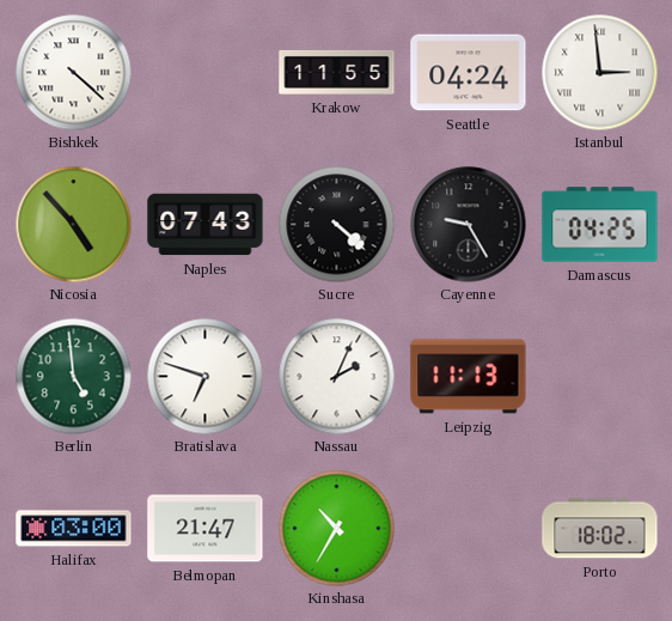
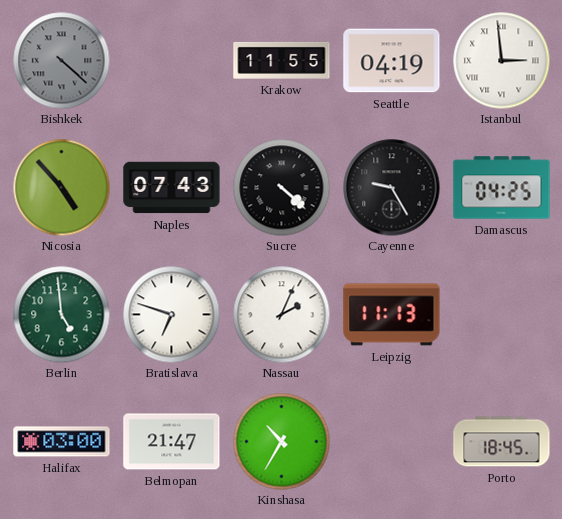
Bishkek dial: white -> grey
Seattle: 04:24 -> 04:19
Porto: 18:02 -> 18:45
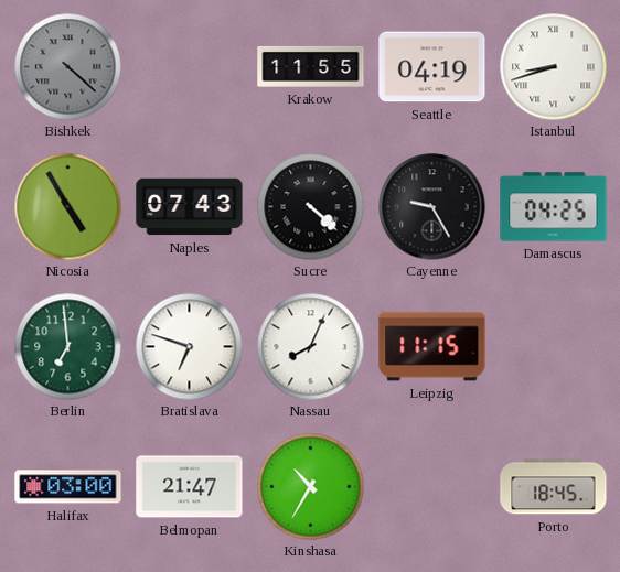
Istanbul: 2:59 -> 8:42
Nicosia: 4:53 -> 4:55
Berlin: 4:59 -> 6:59
Nassau: 2:04 -> 8:04
Leipzig: 11:13 -> 11:15
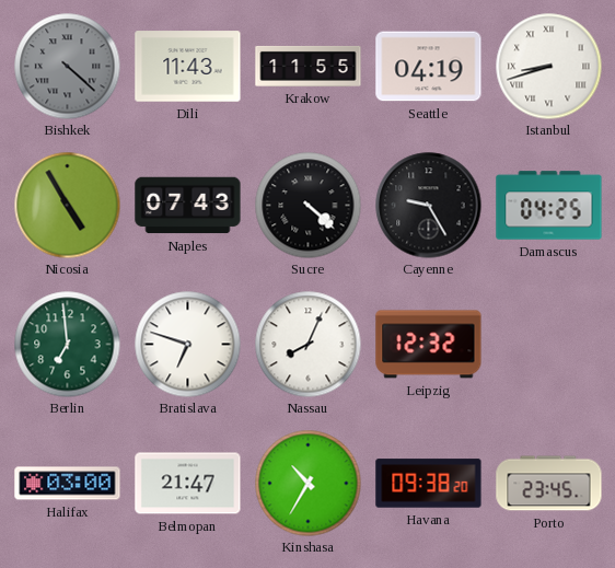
Dili: none -> 11:43
Leipzig: 11:15 -> 12:32
Havana: none -> 09:38
Porto: 18:45 -> 23:45
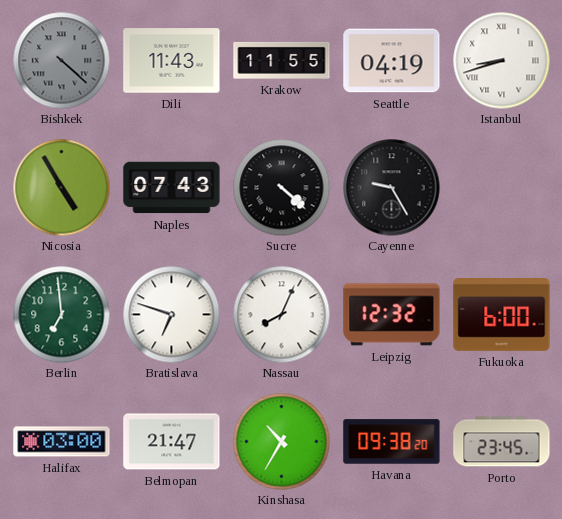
Damascus: 04:25 -> none
Fukuoka: none -> 6:00
